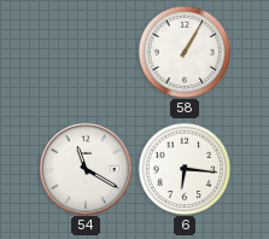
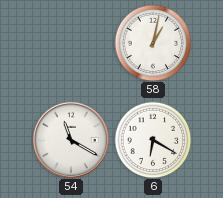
58: 1:05 -> 1:02
6: 6:16 -> 6:20
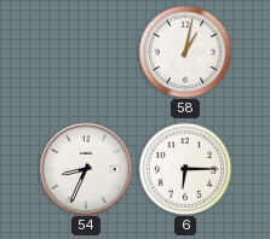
54: 11:20 -> 8:34
6: 6:20 -> 6:15
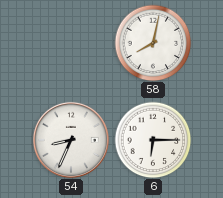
58: 1:02 -> 8:02
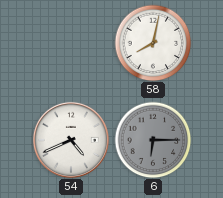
54: 8:34 -> 4:41
6 dial: white -> grey
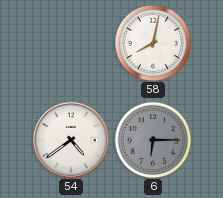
54: 4:41 -> 4:39
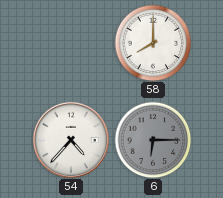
58: 8:02 -> 8:00
54: 4:39 -> 4:37
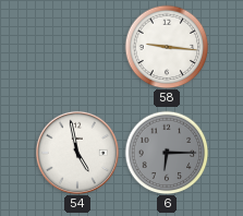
58: 8:00 -> 9:16
54: 4:37 -> 4:58
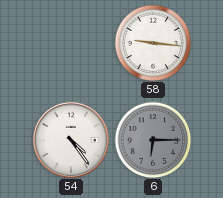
54: 4:58 -> 4:24
